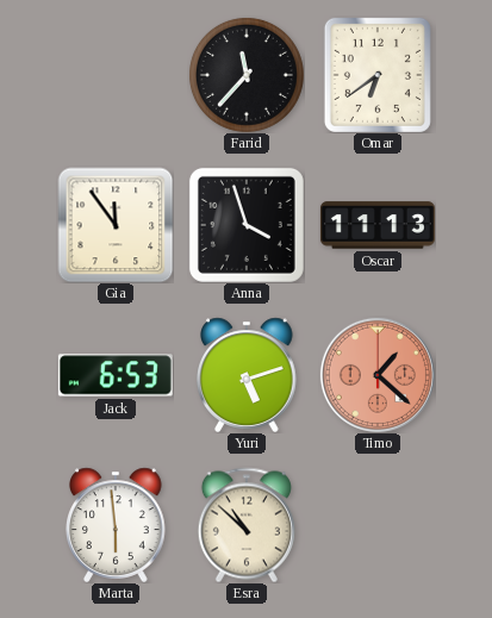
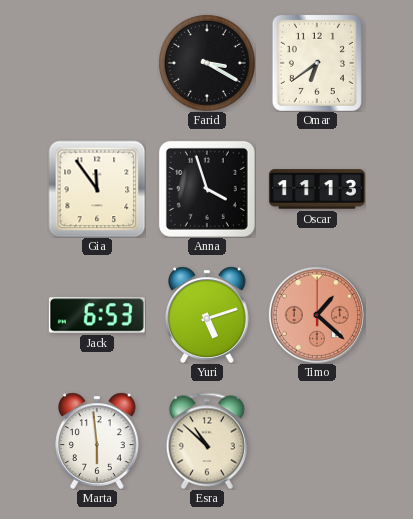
Farid: 11:37 -> 3:20
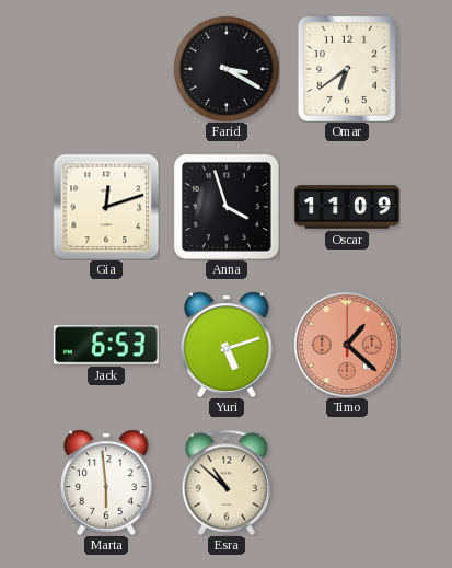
Gia: 11:54 -> 12:12
Oscar: 11:13 -> 11:09
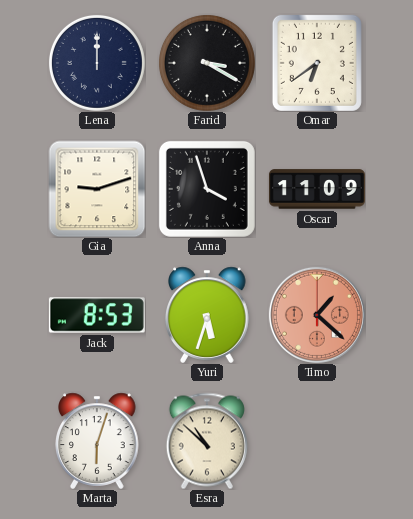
Lena: none -> 12:00
Gia: 12:12 -> 9:12
Jack: 6:53 -> 8:53
Yuri: 5:12 -> 5:33
Marta: 5:59 -> 6:03
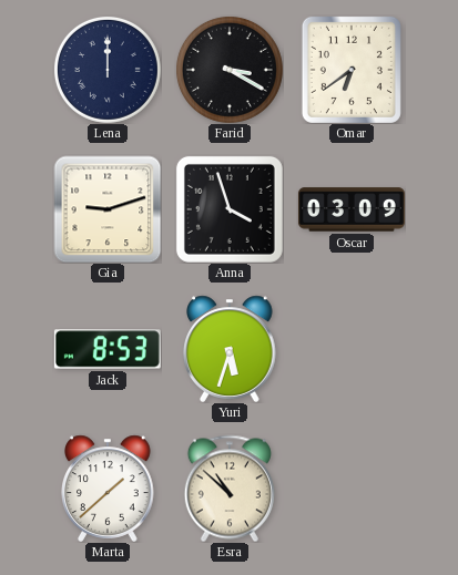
Oscar: 11:09 -> 03:09
Timo: 1:22 -> none
Marta: 6:03 -> 1:38
